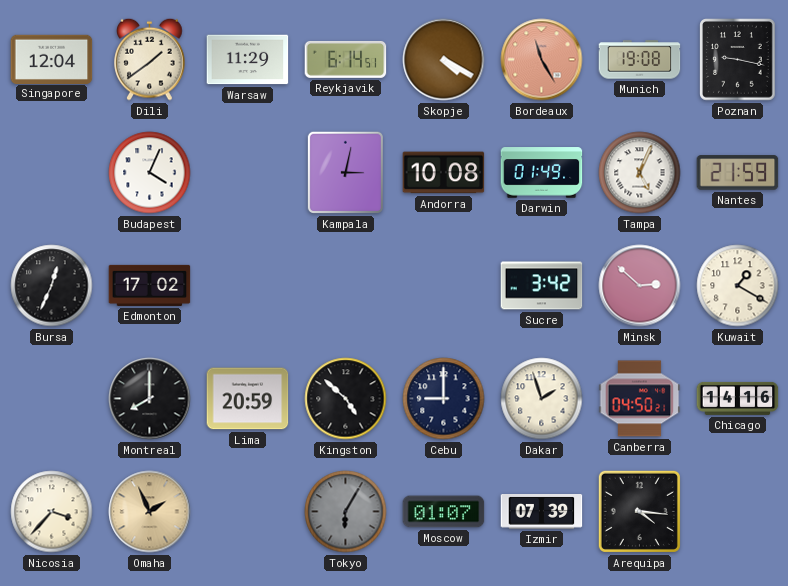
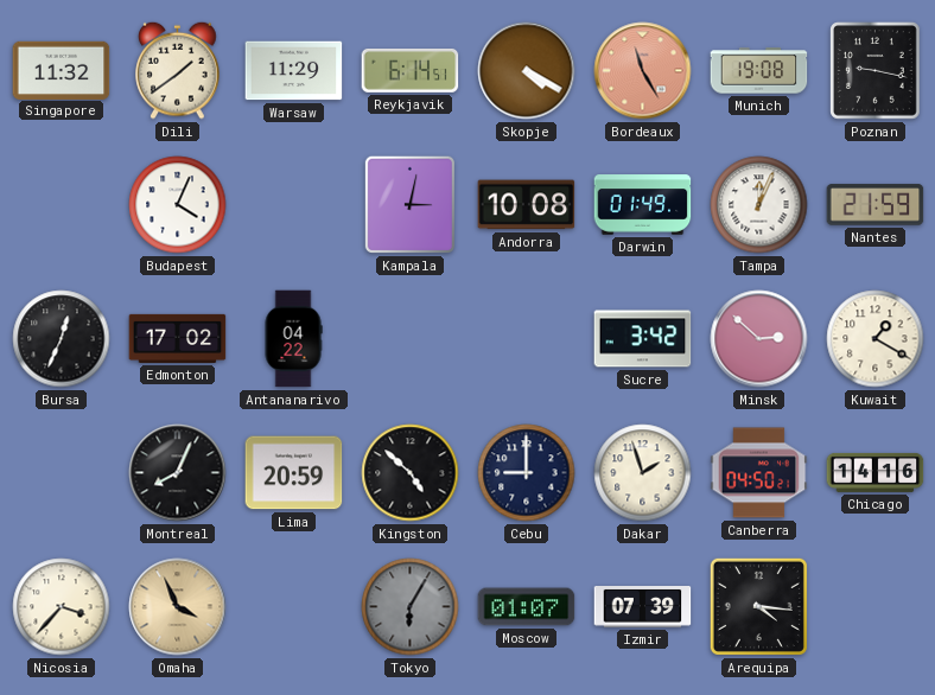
Singapore: 12:04 -> 11:32
Tampa: 5:04 -> 12:04
Antananarivo: none -> 04:22
Montreal: 8:00 -> 8:04
Omaha: 1:56 -> 3:56
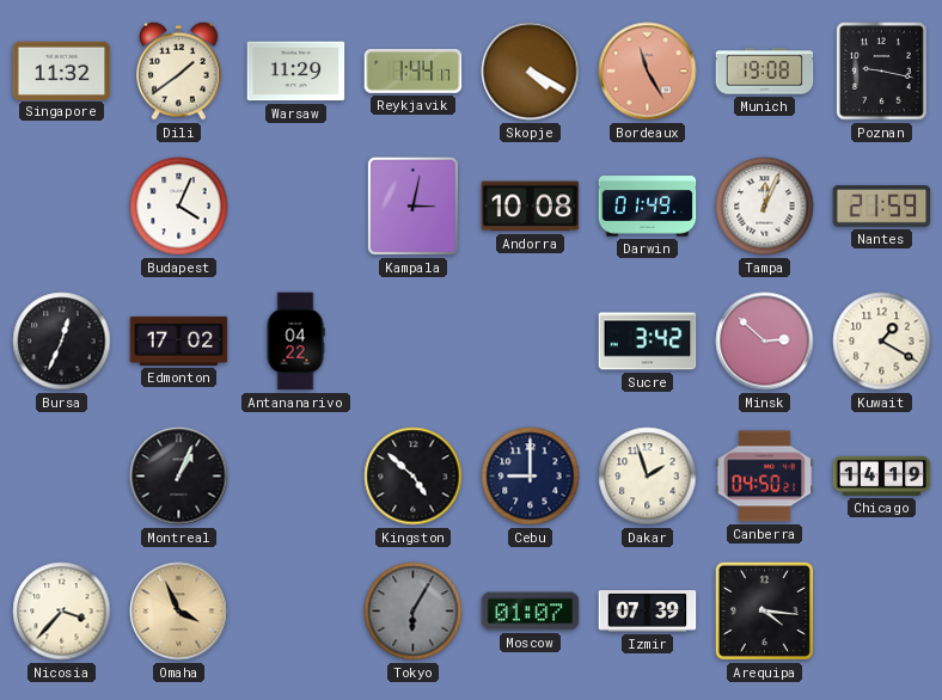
Reykjavik: 6:14 -> 1:44
Montreal: 8:04 -> 1:04
Lima: 20:59 -> none
Chicago: 14:16 -> 14:19
